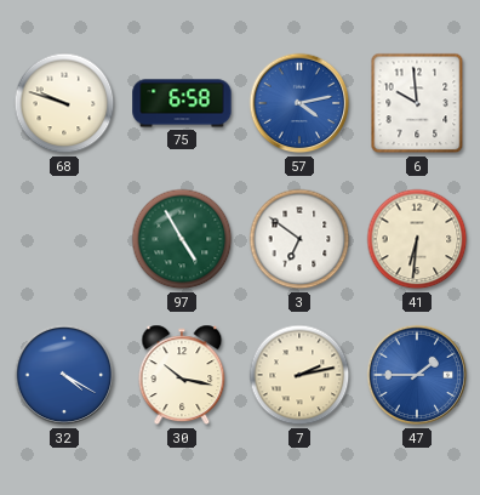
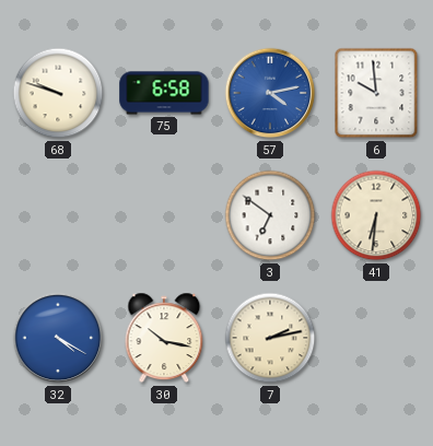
97: 4:55 -> none
47: 1:45 -> none
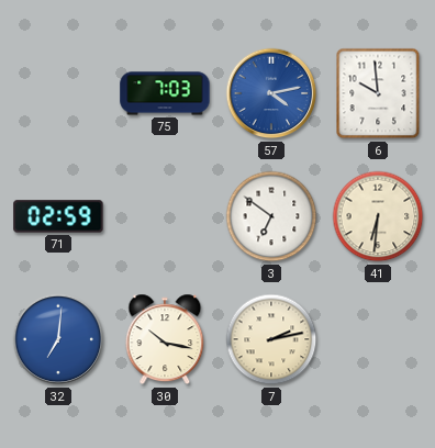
68: 9:48 -> none
75: 6:58 -> 7:03
71: none -> 02:59
32: 4:20 -> 7:01
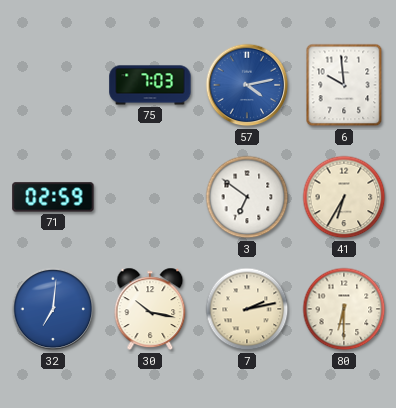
41: 6:31 -> 6:35
80: none -> 6:30
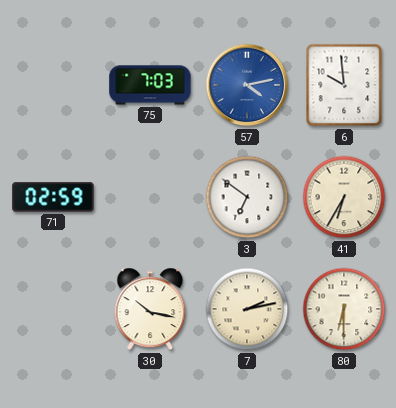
32: 7:01 -> none
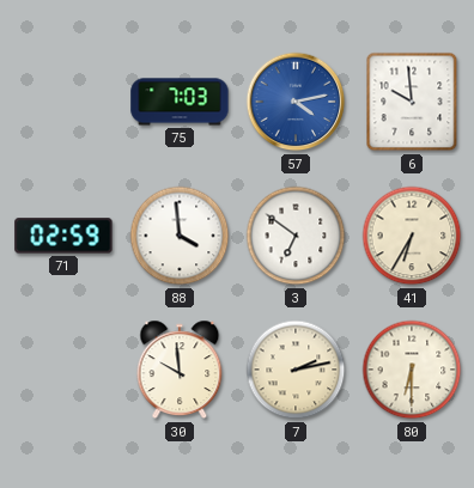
88: none -> 3:59
30: 10:17 -> 9:59
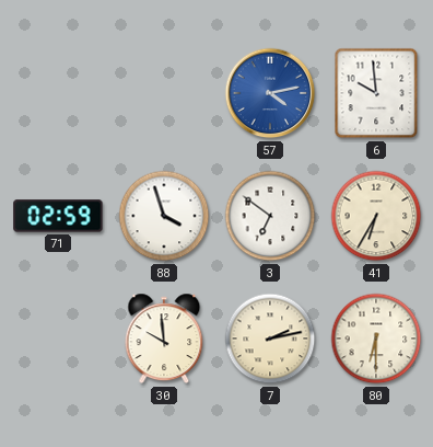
75: 7:03 -> none
88: 3:59 -> 3:57
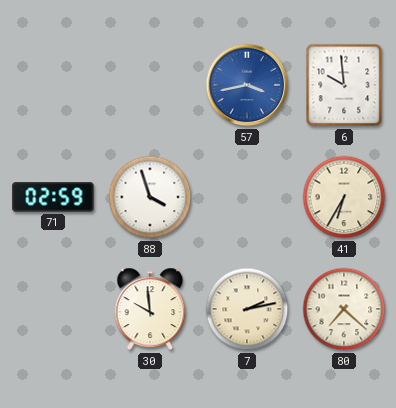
57: 4:13 -> 3:43
3: 6:51 -> none
80: 6:30 -> 7:22
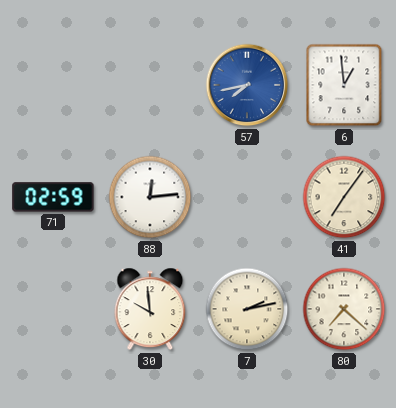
57: 3:43 -> 7:43
6: 9:59 -> 12:59
88: 3:57 -> 12:14
41: 6:35 -> 7:06
